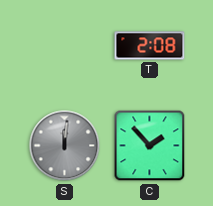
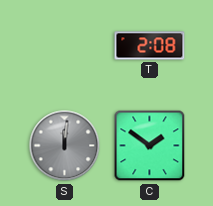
C: 1:53 -> 1:51
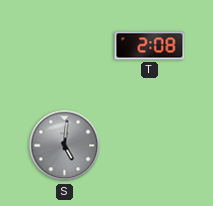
S: 12:01 -> 5:01
C: 1:51 -> none
